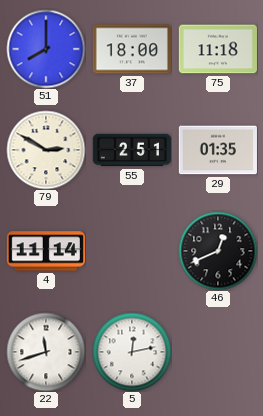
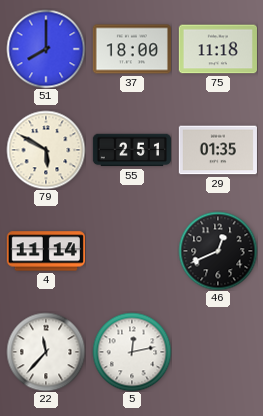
79: 2:50 -> 5:50
22: 11:42 -> 11:37
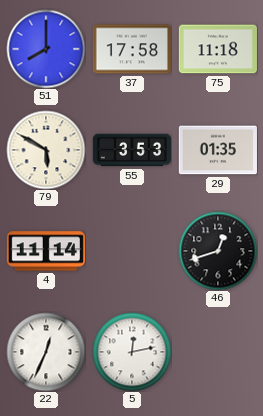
37: 18:00 -> 17:58
55: 2:51 -> 3:53
46: 12:41 -> 12:42
22: 11:37 -> 12:34
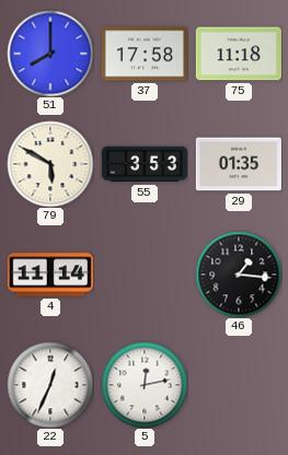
46: 12:42 -> 1:16
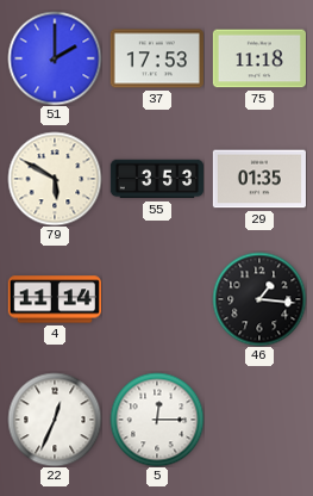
51: 8:00 -> 2:00
37: 17:58 -> 17:53
5: 12:13 -> 12:15
